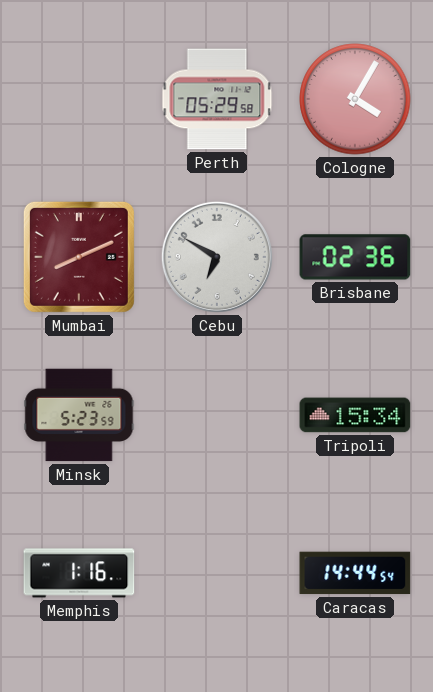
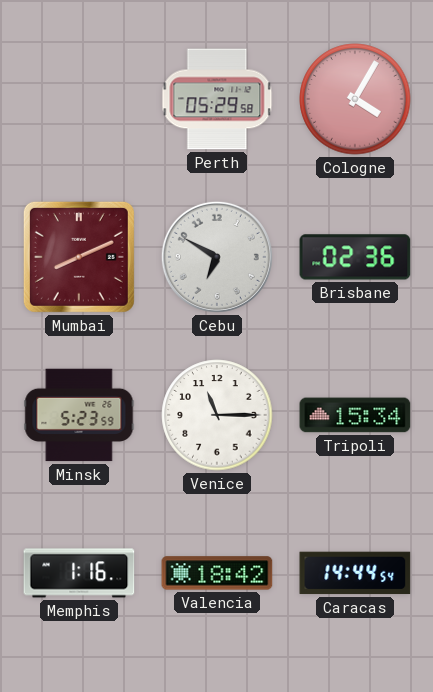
Venice: none -> 11:15
Valencia: none -> 18:42
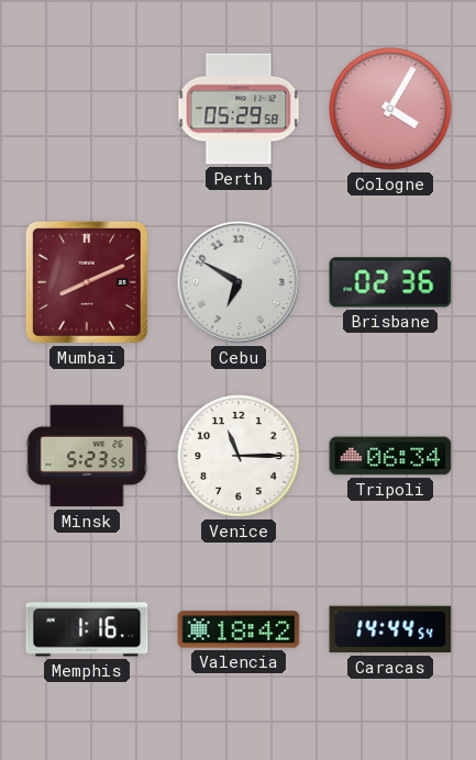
Tripoli: 15:34 -> 06:34
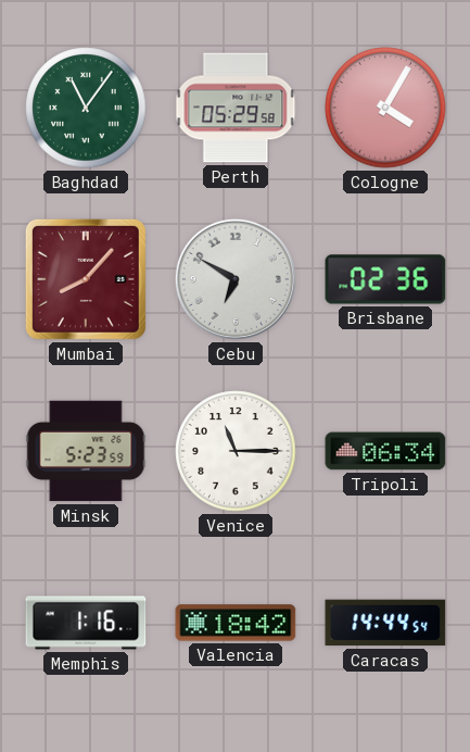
Baghdad: none -> 11:06
Mumbai: 8:11 -> 8:07
